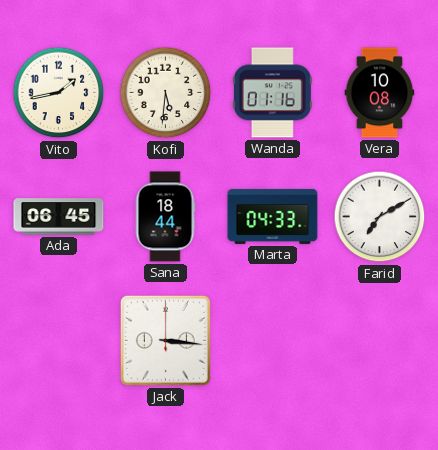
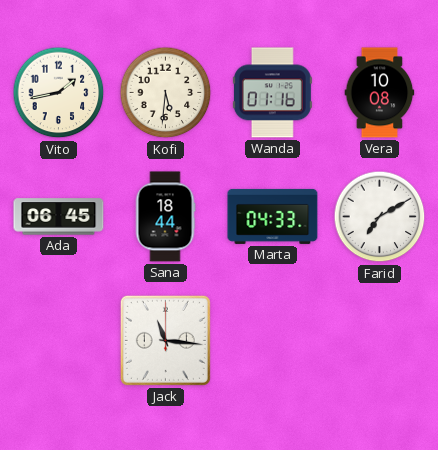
Jack: 3:16 -> 11:16
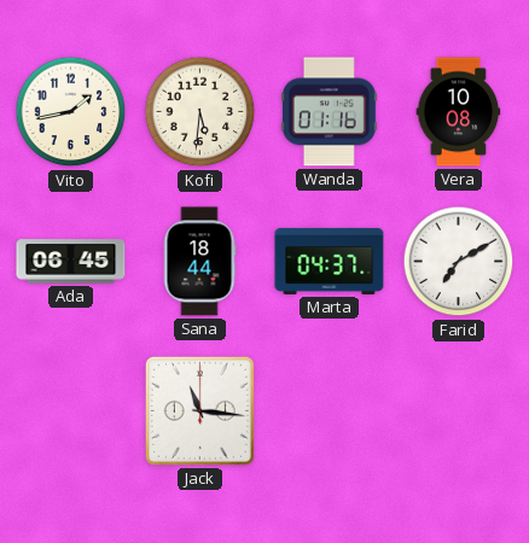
Marta: 04:33 -> 04:37
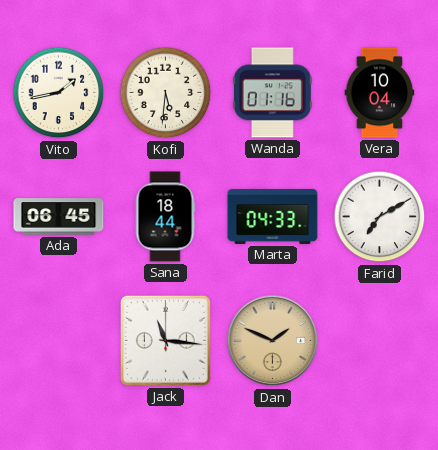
Vera: 10:08 -> 10:04
Marta: 04:37 -> 04:33
Dan: none -> 1:49
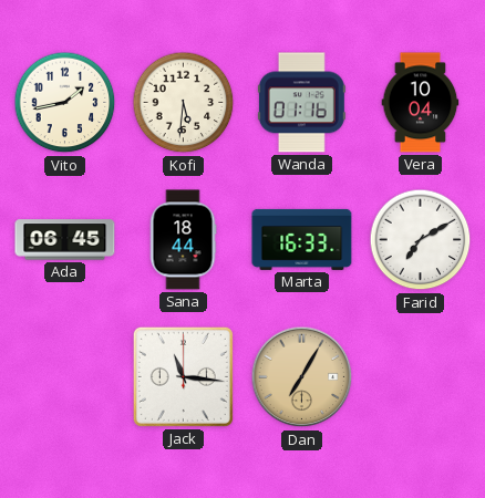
Marta: 04:33 -> 16:33
Dan: 1:49 -> 7:05
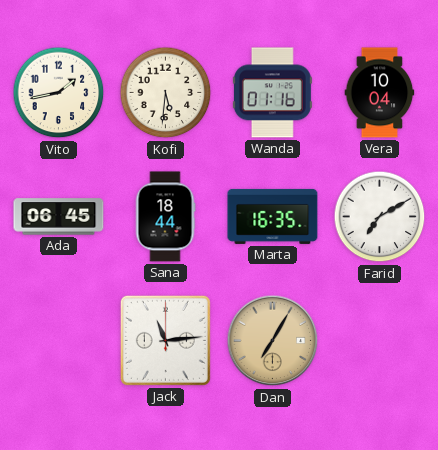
Marta: 16:33 -> 16:35
Jack: 11:16 -> 11:14
